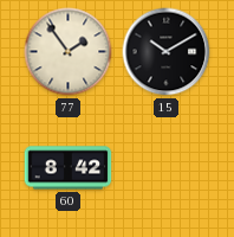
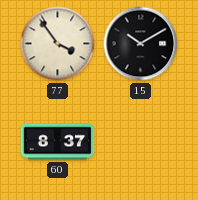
77: 1:54 -> 3:54
60: 8:42 -> 8:37
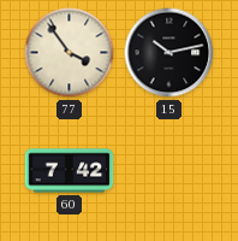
15: 10:10 -> 10:13
60: 8:37 -> 7:42
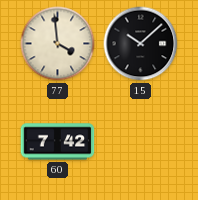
77: 3:54 -> 3:59
15: 10:13 -> 10:08
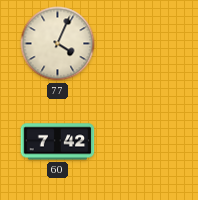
77: 3:59 -> 4:04
15: 10:08 -> none
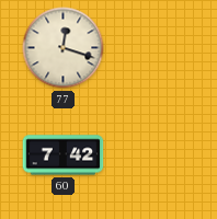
77: 4:04 -> 12:18
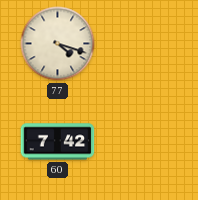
77: 12:18 -> 4:18
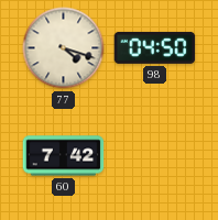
98: none -> 04:50
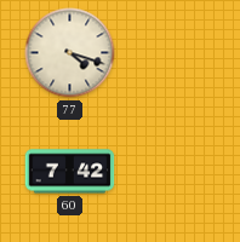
98: 04:50 -> none
